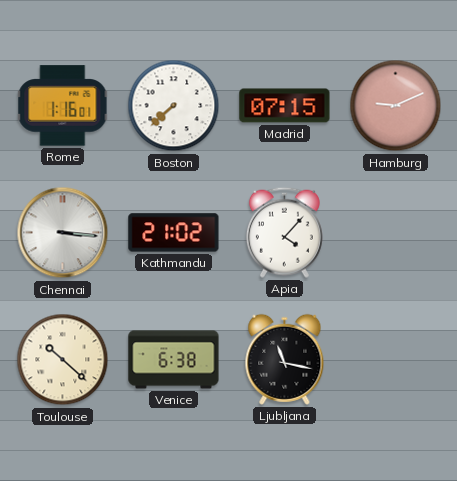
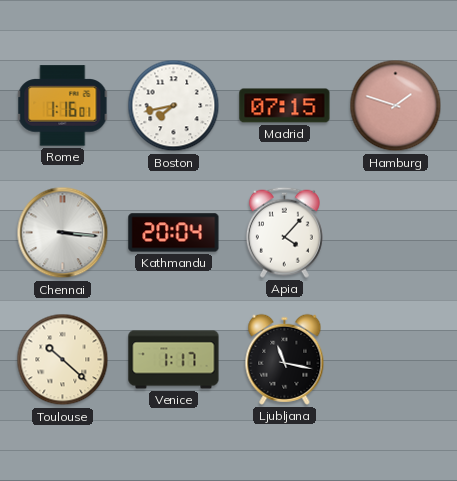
Boston: 7:38 -> 7:43
Hamburg: 9:11 -> 1:48
Kathmandu: 21:02 -> 20:04
Venice: 6:38 -> 1:17
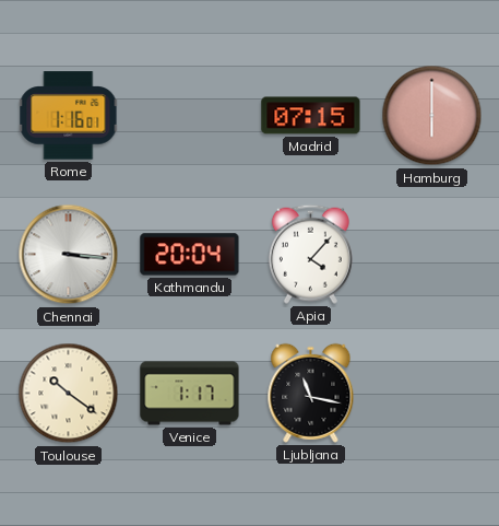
Boston: 7:43 -> none
Hamburg: 1:48 -> 6:00
Toulouse: 10:22 -> 10:21
